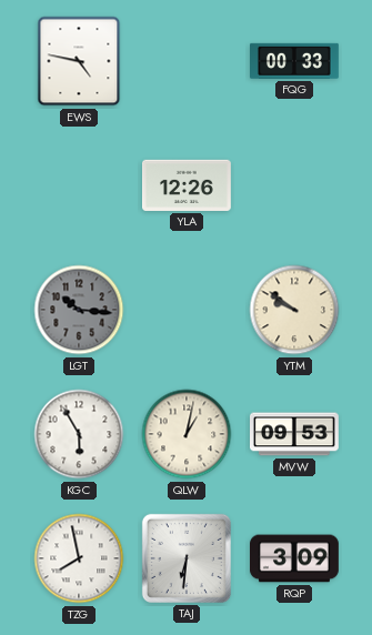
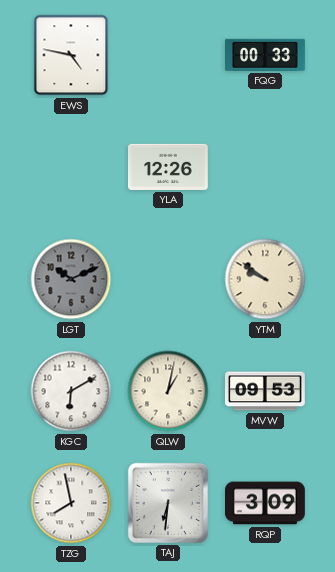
LGT: 10:16 -> 10:11
KGC: 5:55 -> 6:10
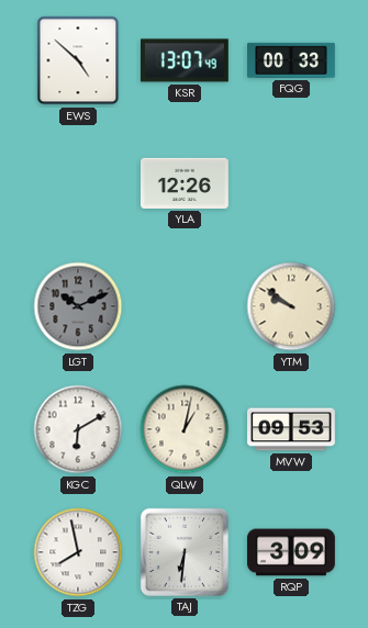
EWS: 4:47 -> 4:52
KSR: none -> 13:07
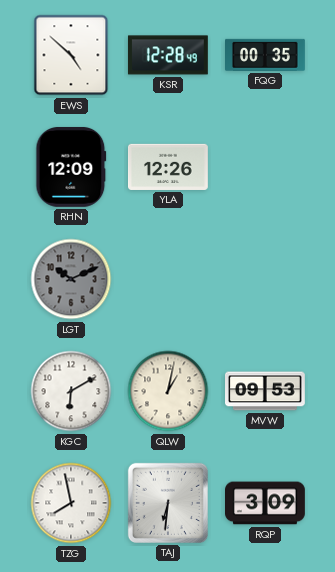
KSR: 13:07 -> 12:28
FQG: 00:33 -> 00:35
RHN: none -> 12:09
YTM: 9:51 -> none
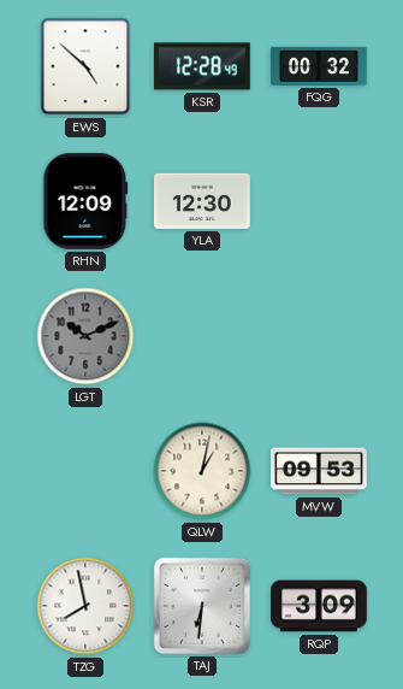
FQG: 00:35 -> 00:32
YLA: 12:26 -> 12:30
KGC: 6:10 -> none
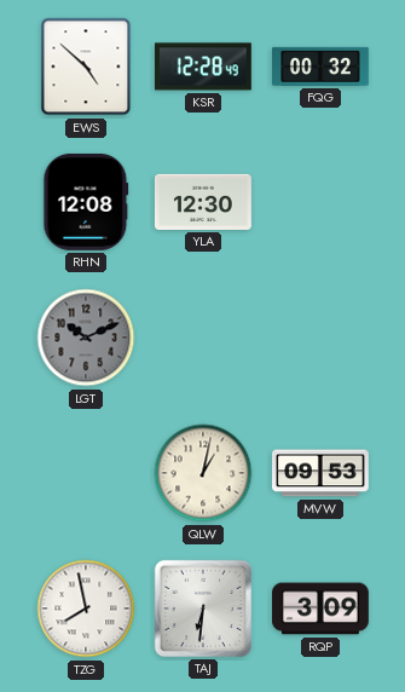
RHN: 12:09 -> 12:08
